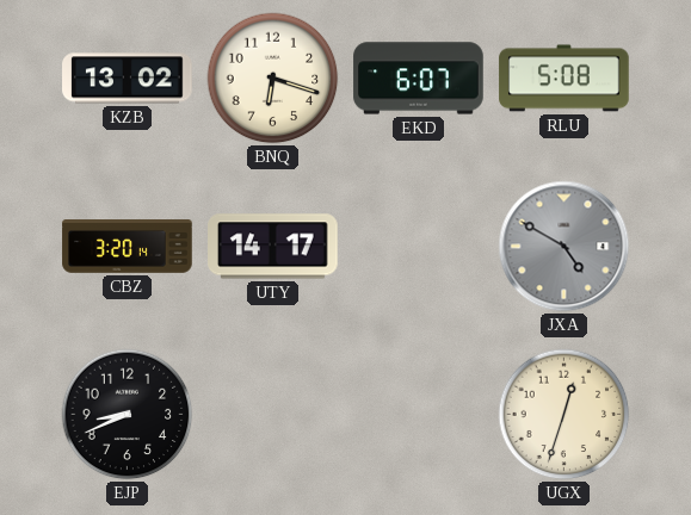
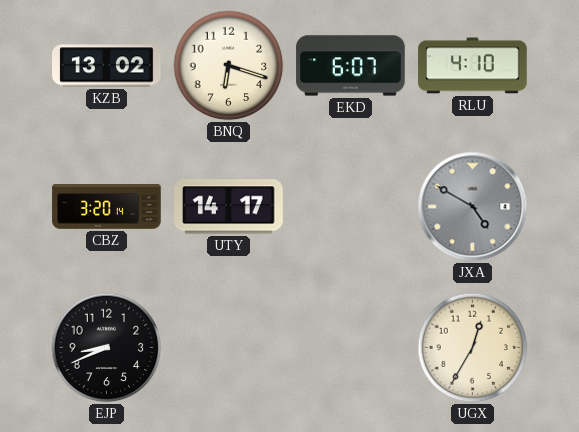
RLU: 5:08 -> 4:10
UGX: 12:33 -> 12:35
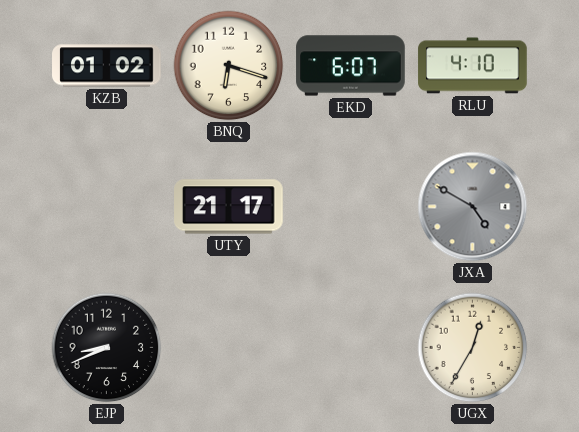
KZB: 13:02 -> 01:02
CBZ: 3:20 -> none
UTY: 14:17 -> 21:17
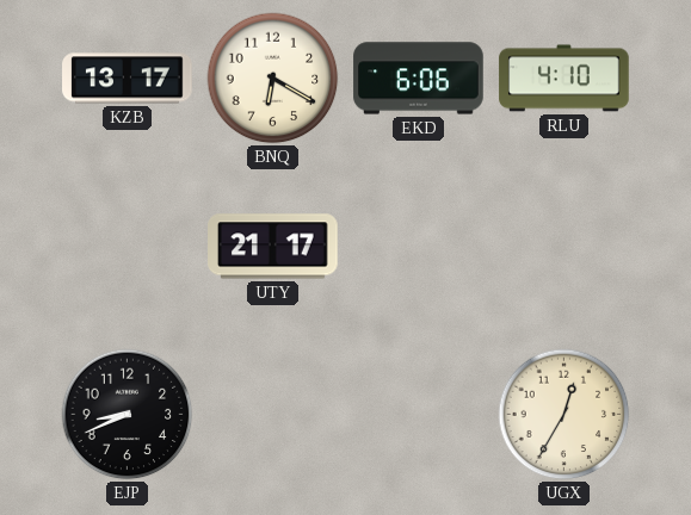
KZB: 01:02 -> 13:17
BNQ: 6:18 -> 6:20
EKD: 6:07 -> 6:06
JXA: 4:50 -> none
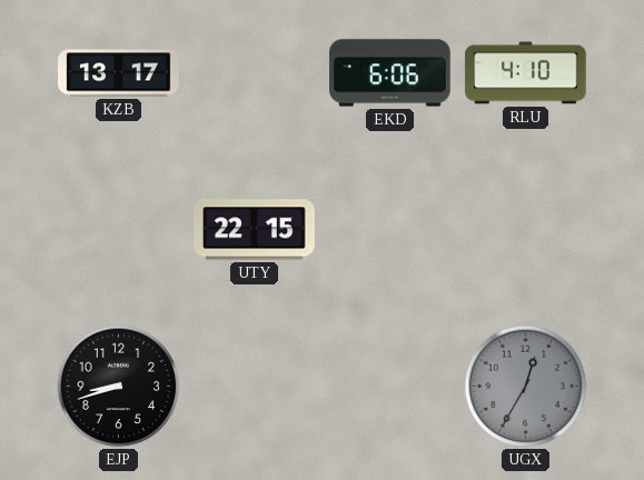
BNQ: 6:20 -> none
UTY: 21:17 -> 22:15
EJP: 8:41 -> 8:42
UGX dial: cream -> grey
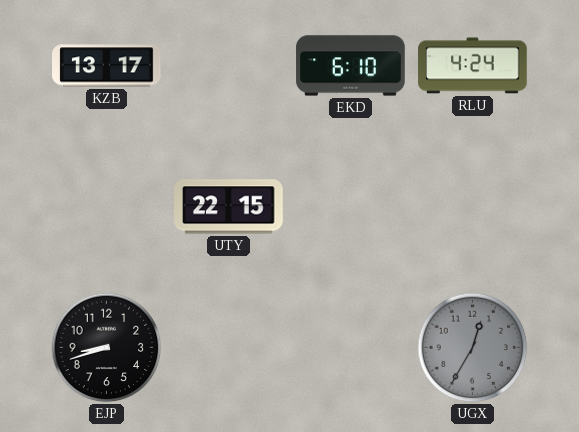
EKD: 6:06 -> 6:10
RLU: 4:10 -> 4:24
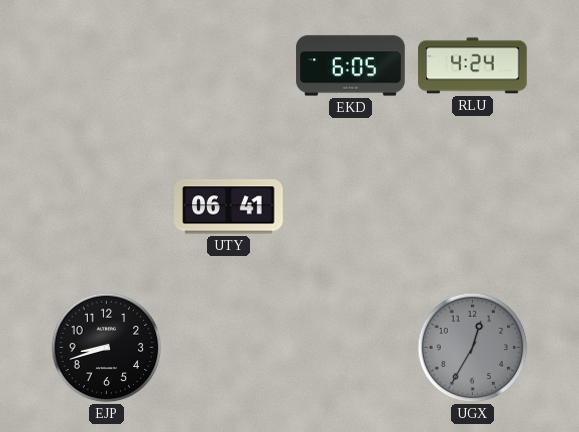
KZB: 13:17 -> none
EKD: 6:10 -> 6:05
UTY: 22:15 -> 06:41
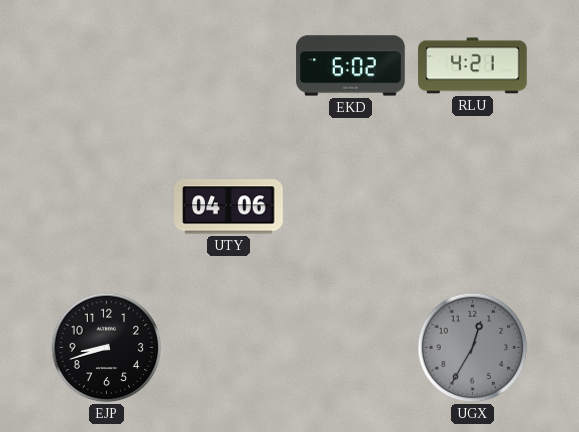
EKD: 6:05 -> 6:02
RLU: 4:24 -> 4:21
UTY: 06:41 -> 04:06
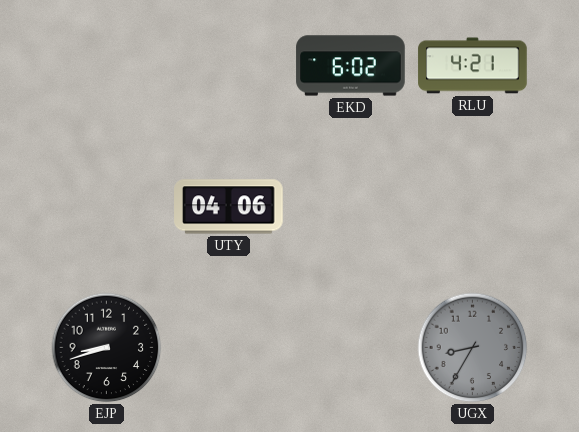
UGX: 12:35 -> 8:35
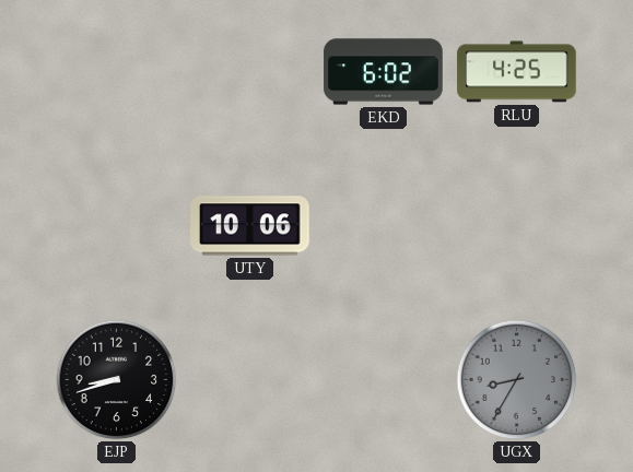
RLU: 4:21 -> 4:25
UTY: 04:06 -> 10:06
